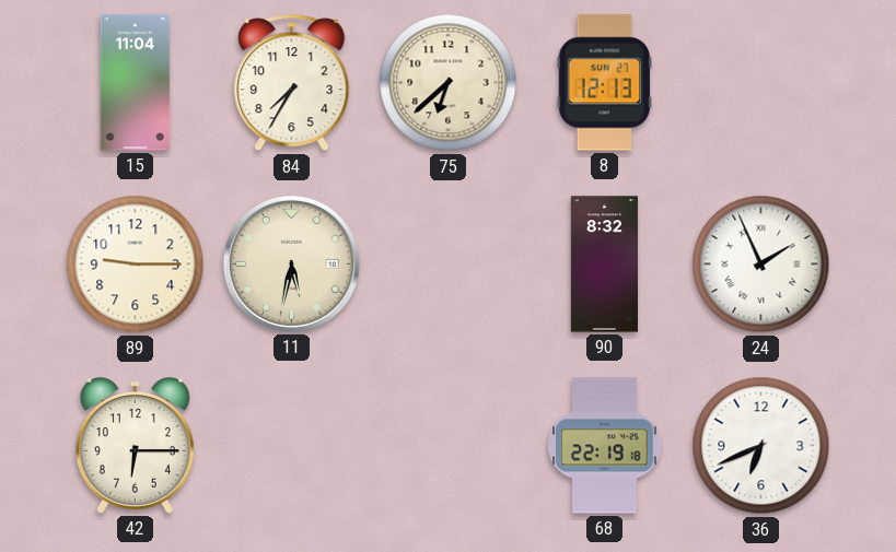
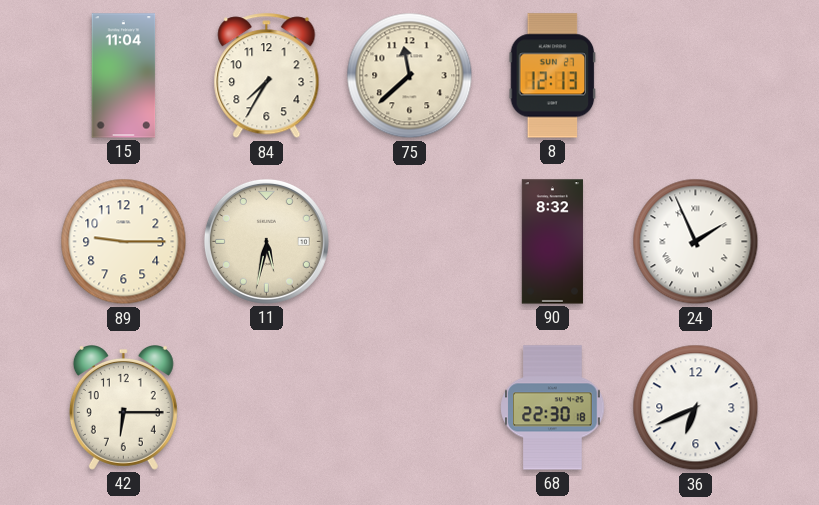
75: 6:38 -> 11:38
68: 22:19 -> 22:30
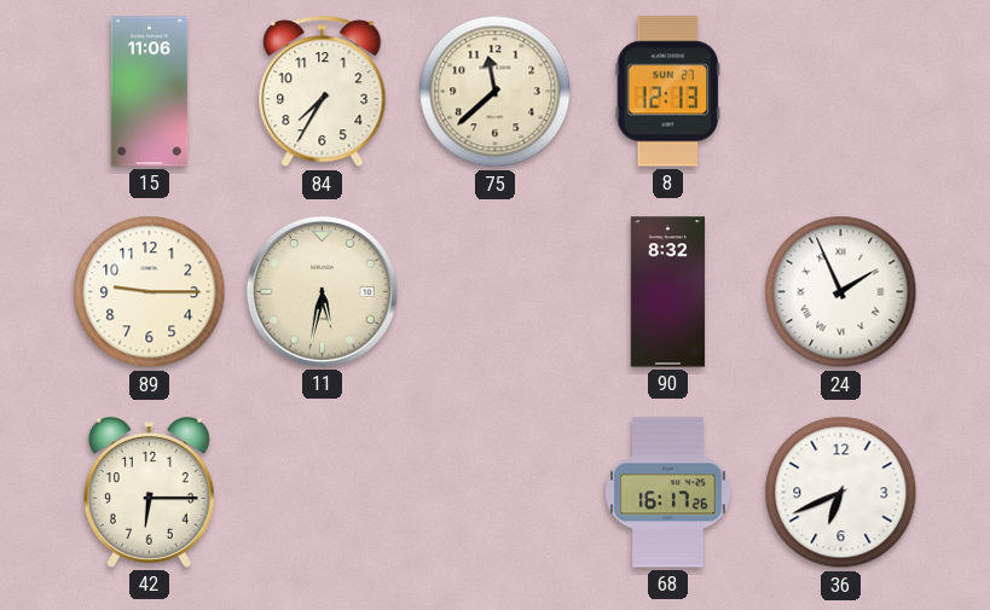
15: 11:04 -> 11:06
68: 22:30 -> 16:17
